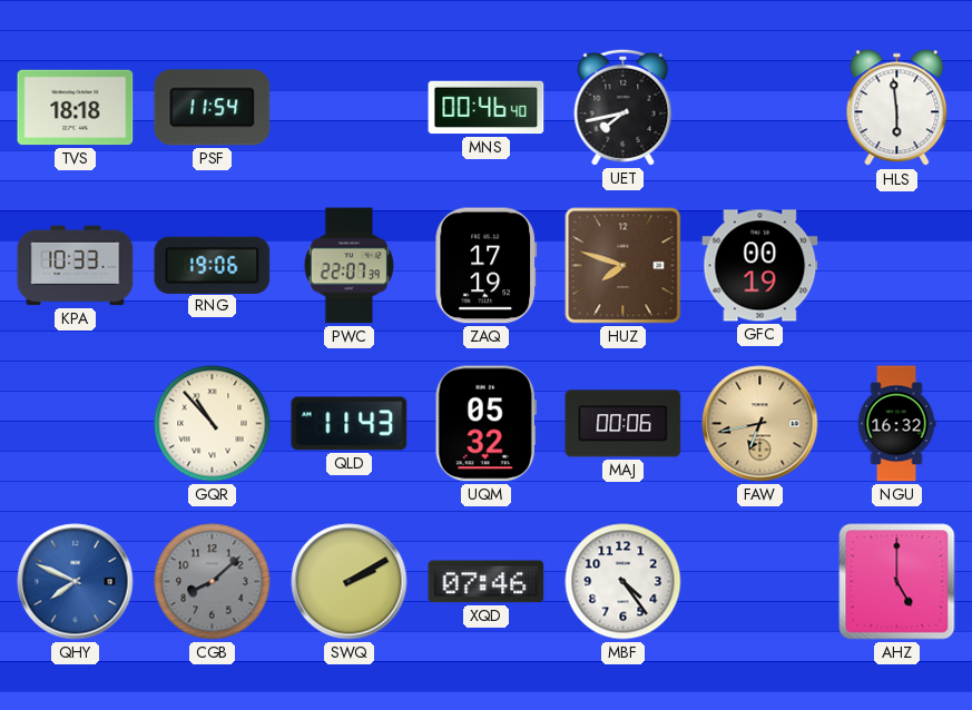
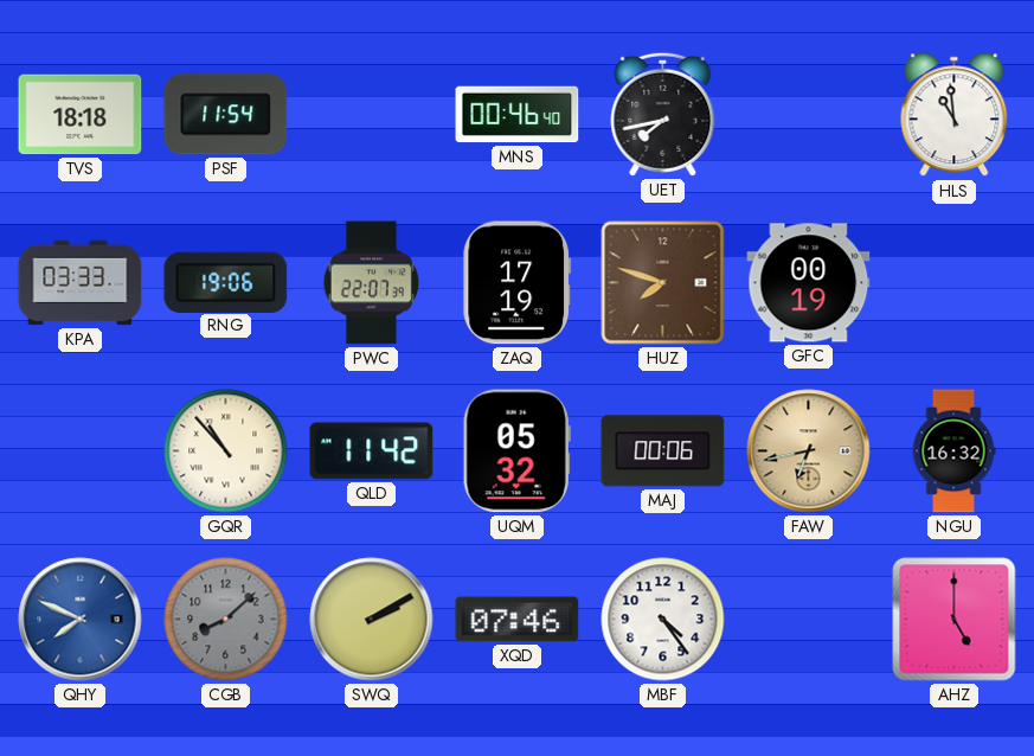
HLS: 5:59 -> 10:59
KPA: 10:33 -> 03:33
QLD: 11:43 -> 11:42
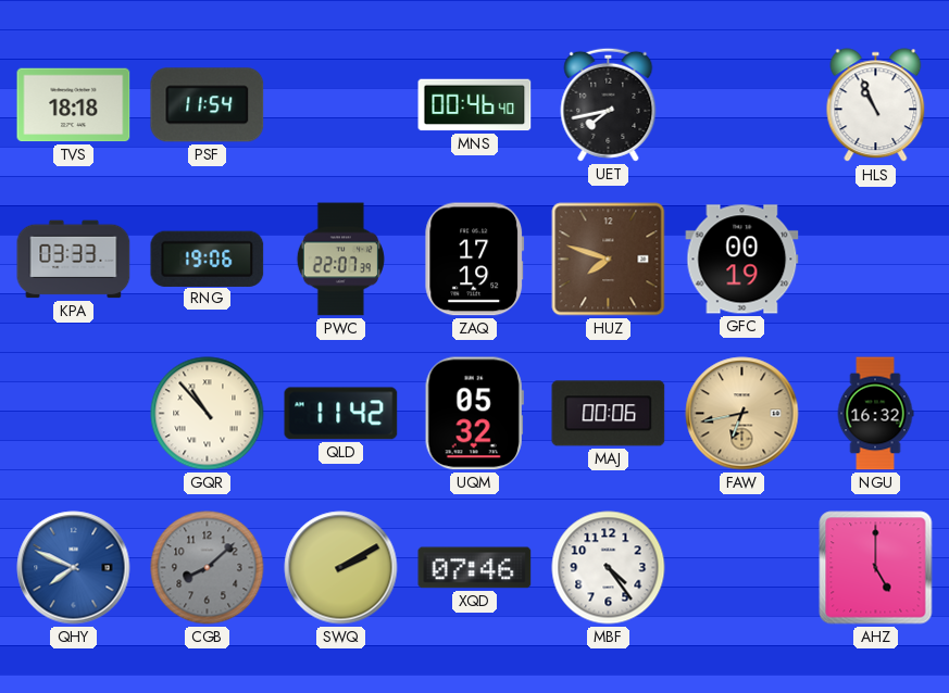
HLS: 10:59 -> 10:56
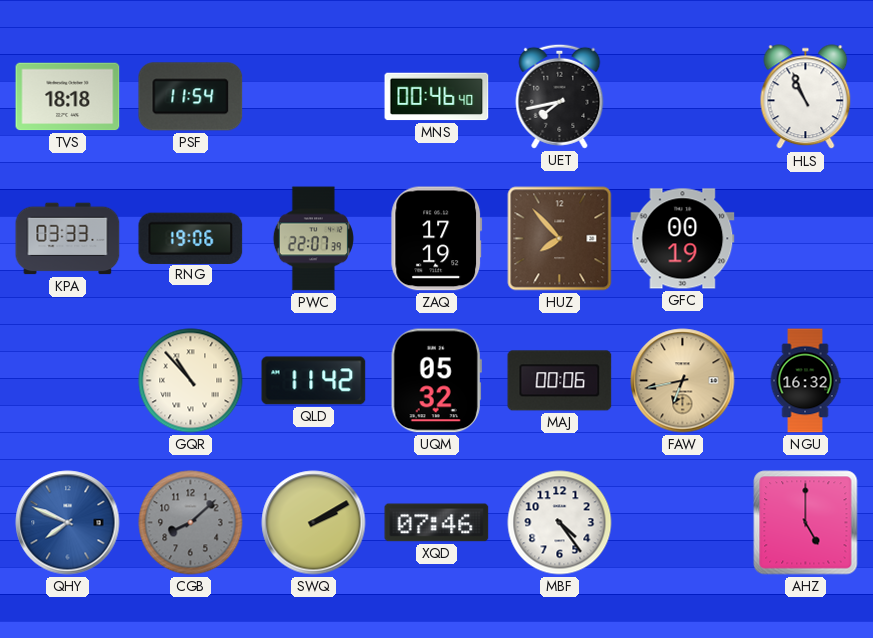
HUZ: 7:48 -> 7:53
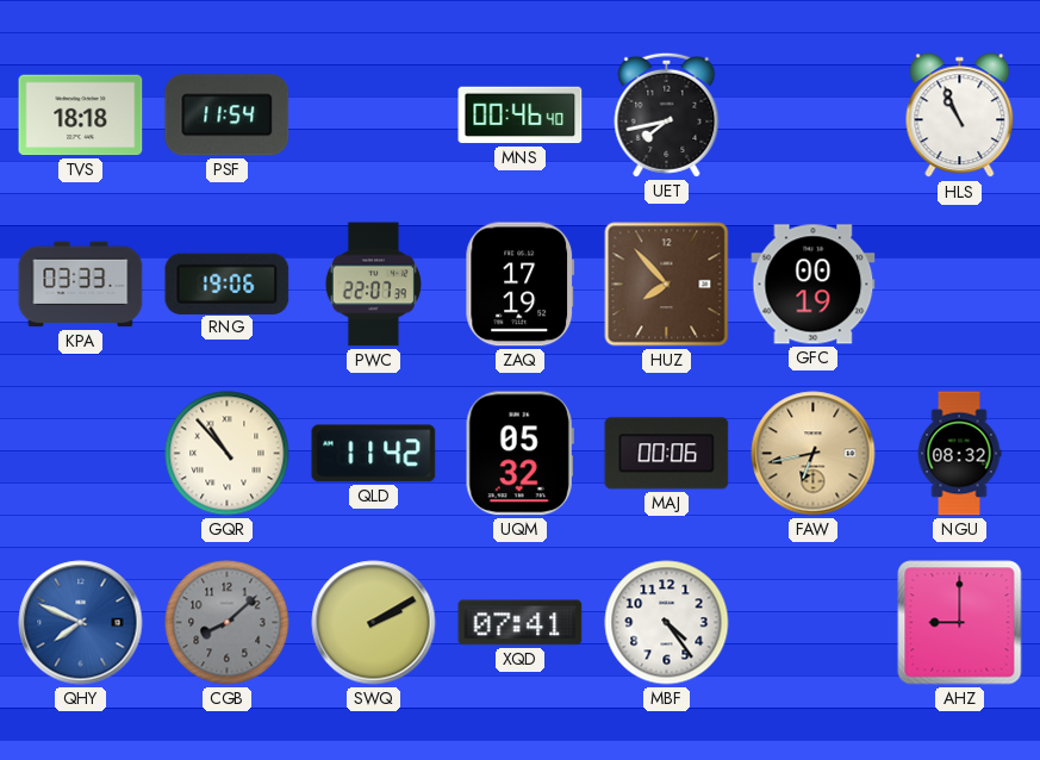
NGU: 16:32 -> 08:32
XQD: 07:46 -> 07:41
AHZ: 5:00 -> 9:00
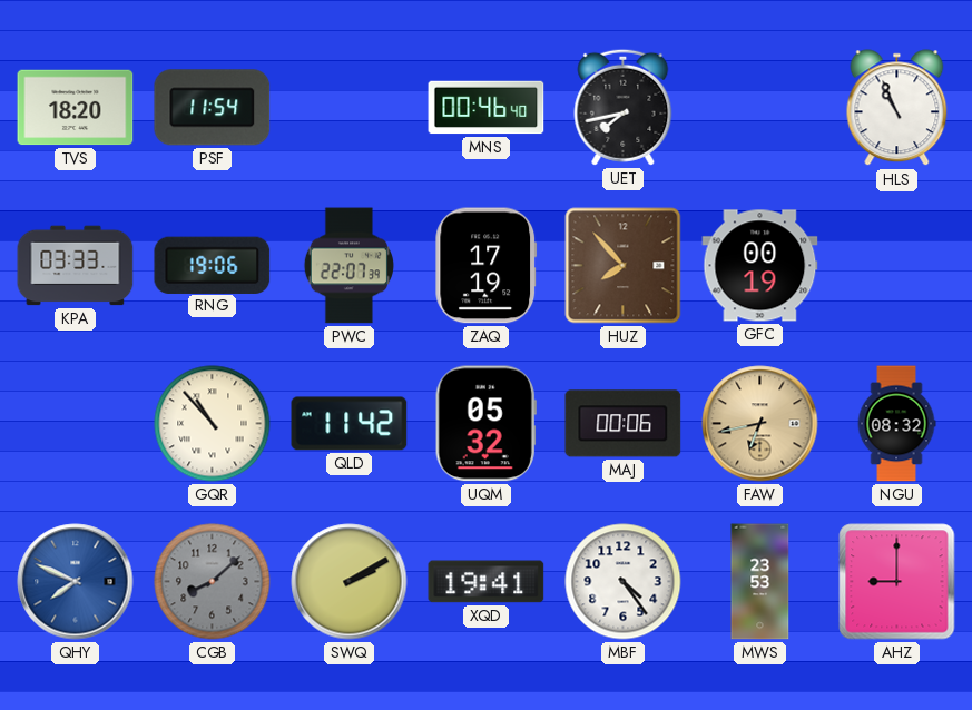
TVS: 18:18 -> 18:20
XQD: 07:41 -> 19:41
MWS: none -> 23:53
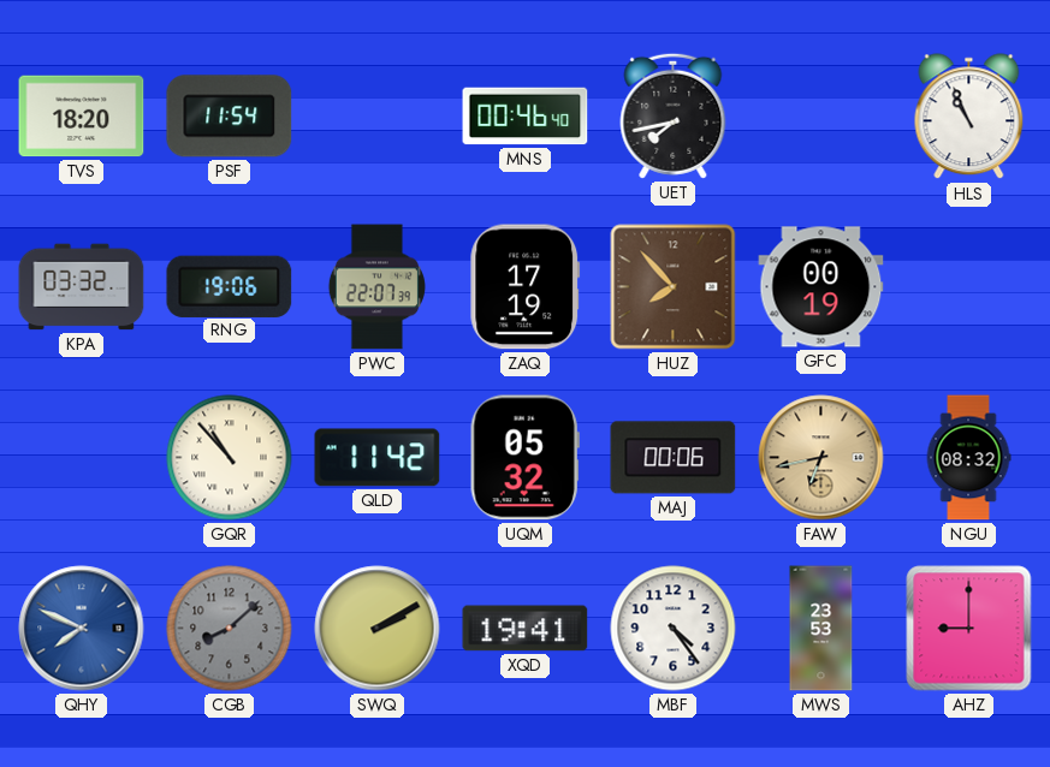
KPA: 03:33 -> 03:32
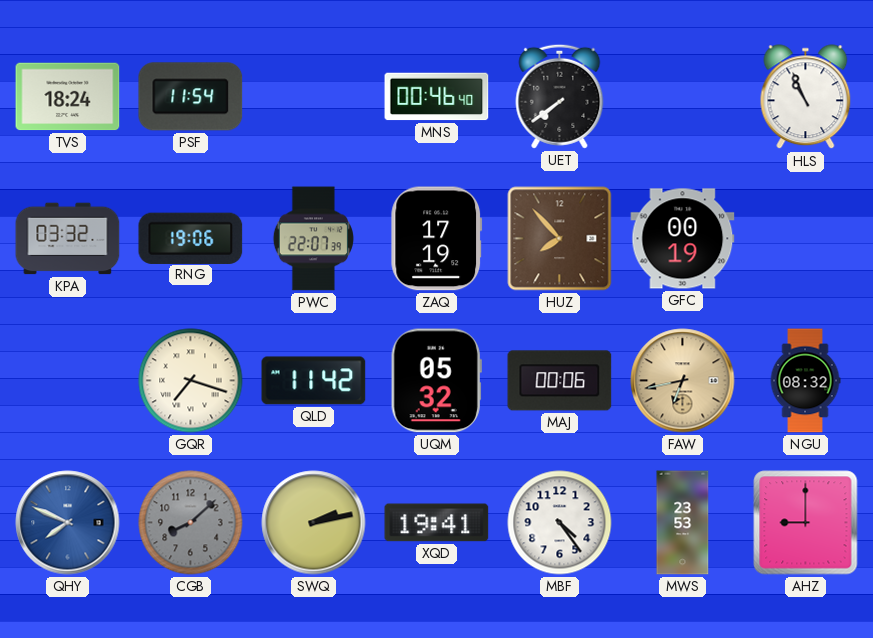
TVS: 18:20 -> 18:24
UET: 7:43 -> 7:39
GQR: 10:53 -> 7:18
SWQ: 2:10 -> 2:13
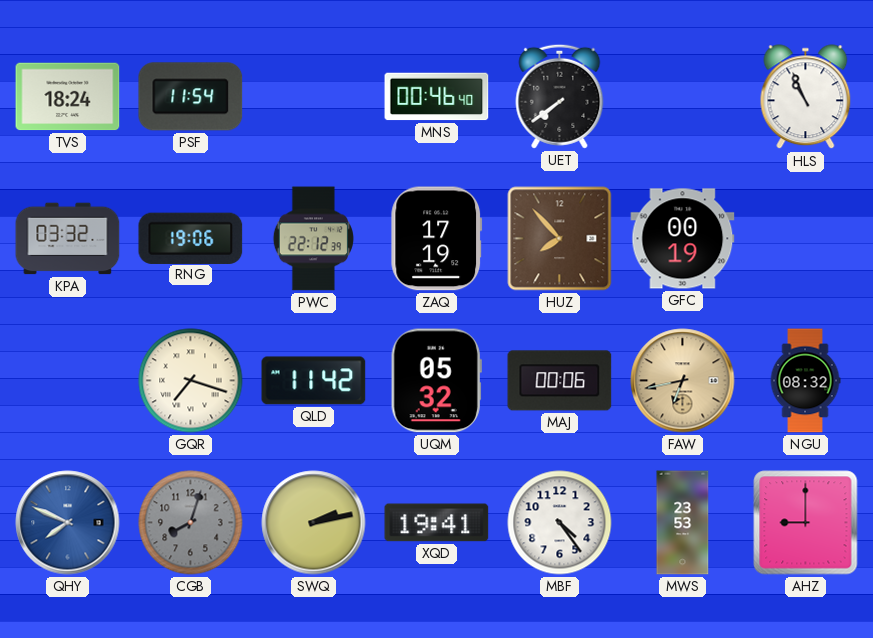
PWC: 22:07 -> 22:12
CGB: 8:08 -> 8:03
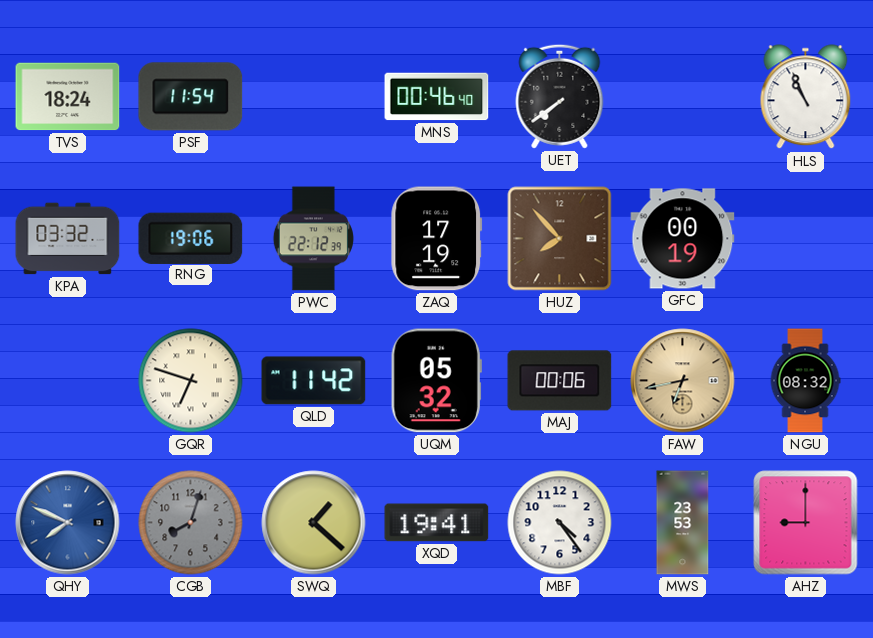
GQR: 7:18 -> 6:48
SWQ: 2:13 -> 1:22
